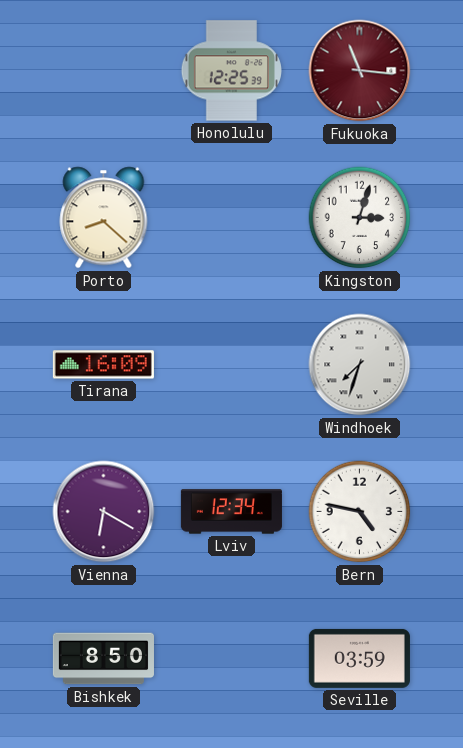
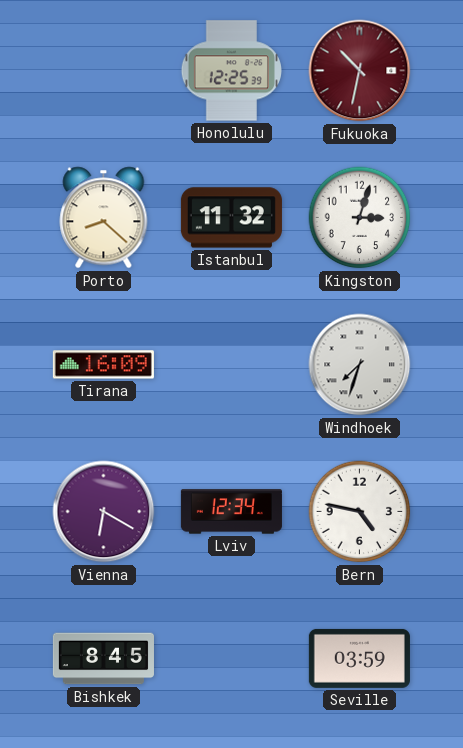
Fukuoka: 11:16 -> 10:32
Istanbul: none -> 11:32
Bishkek: 8:50 -> 8:45
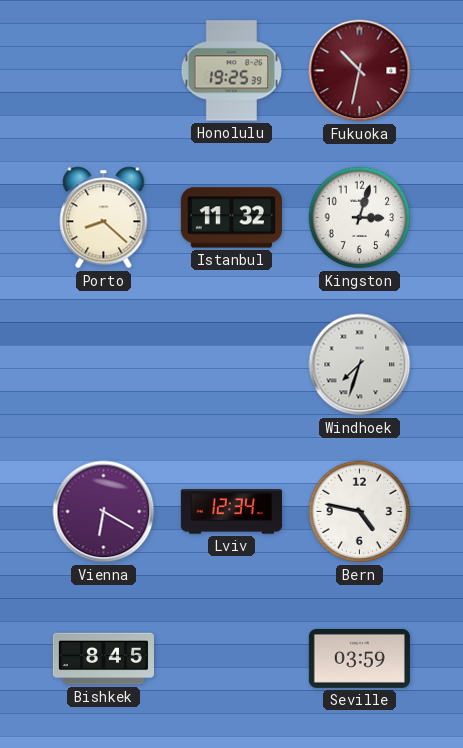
Honolulu: 12:25 -> 19:25
Tirana: 16:09 -> none
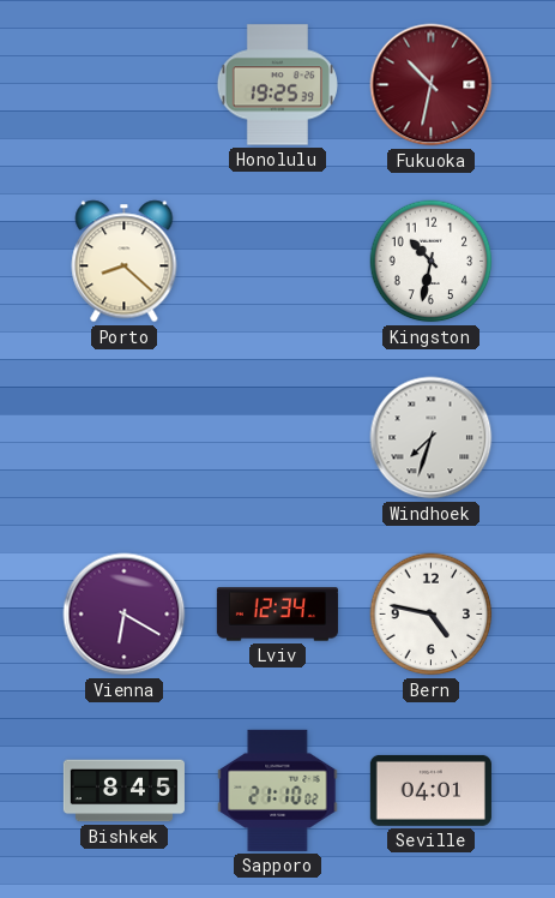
Istanbul: 11:32 -> none
Kingston: 3:03 -> 10:32
Sapporo: none -> 21:10
Seville: 03:59 -> 04:01
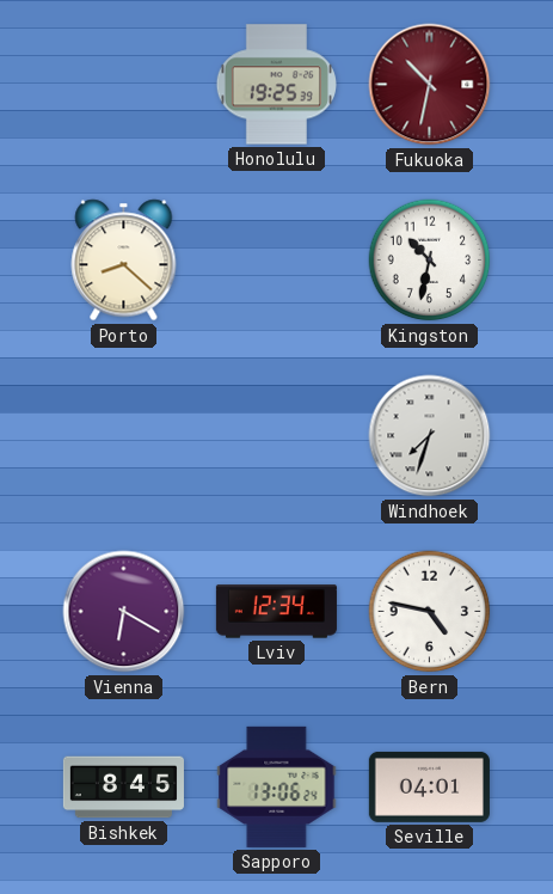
Sapporo: 21:10 -> 13:06
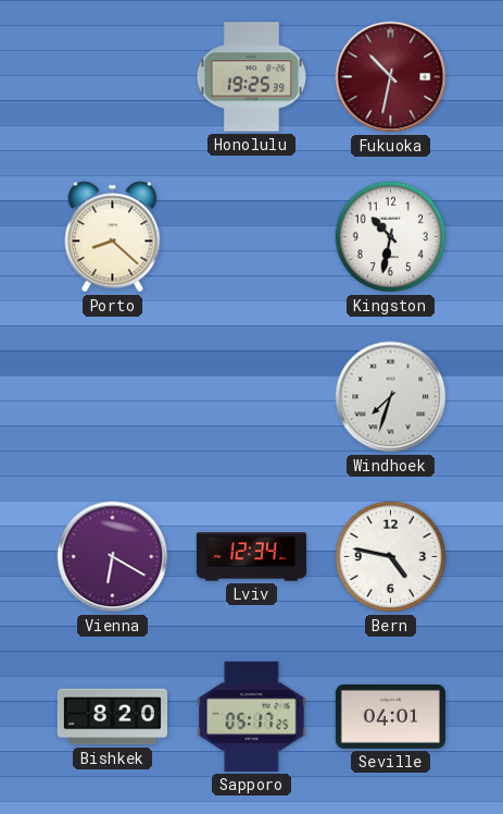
Bishkek: 8:45 -> 8:20
Sapporo: 13:06 -> 05:17
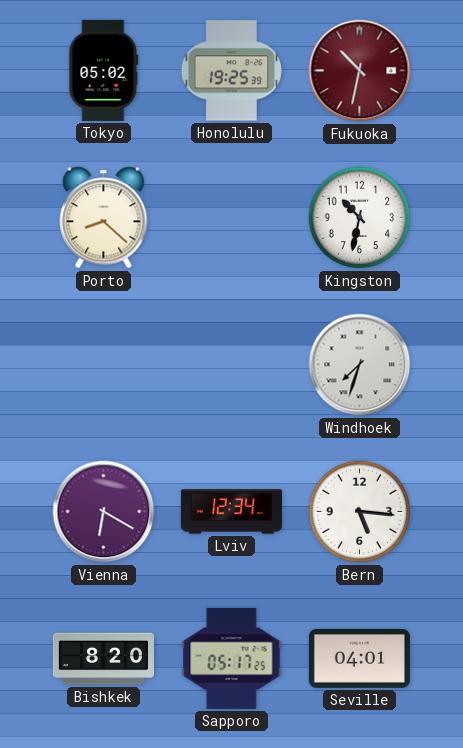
Tokyo: none -> 05:02
Bern: 4:47 -> 5:16
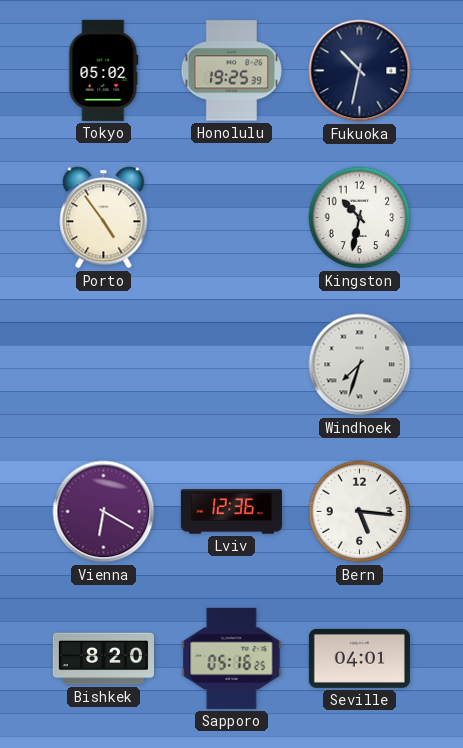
Fukuoka dial: burgundy -> navy
Porto: 8:22 -> 4:54
Lviv: 12:34 -> 12:36
Sapporo: 05:17 -> 05:16
